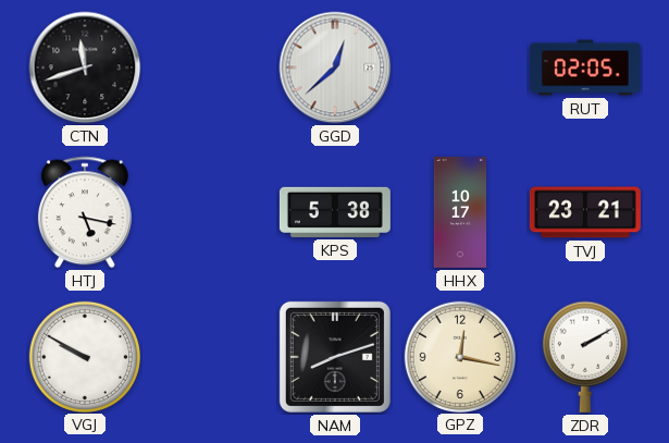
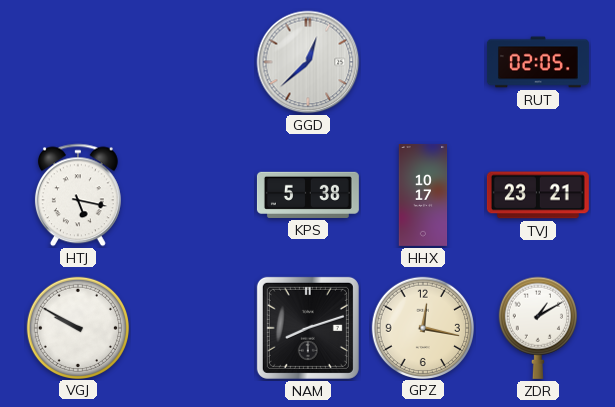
CTN: 11:42 -> none
ZDR: 2:10 -> 1:10
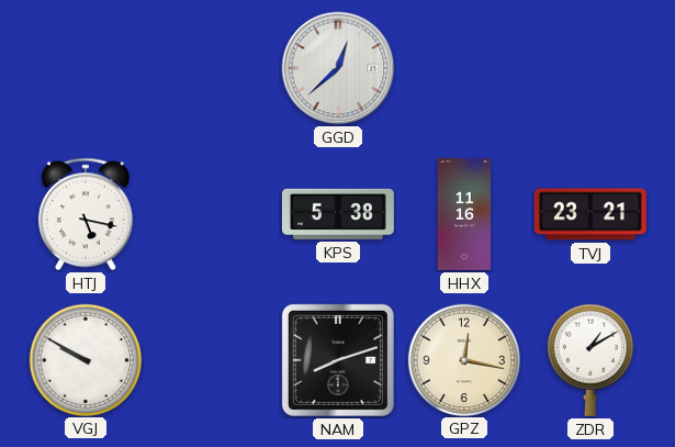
RUT: 02:05 -> none
HHX: 10:17 -> 11:16
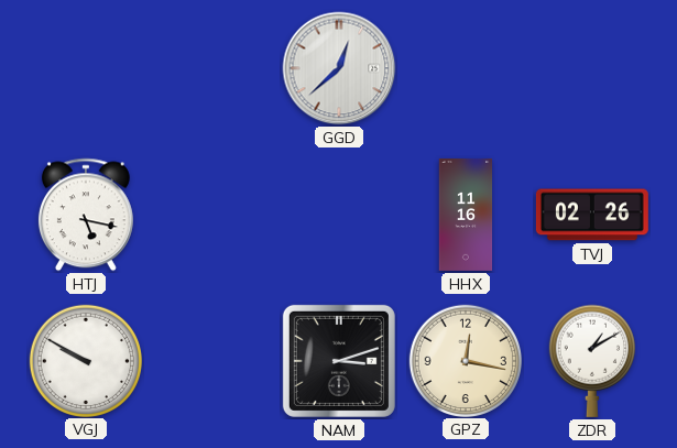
KPS: 5:38 -> none
TVJ: 23:21 -> 02:26
NAM: 8:12 -> 3:12
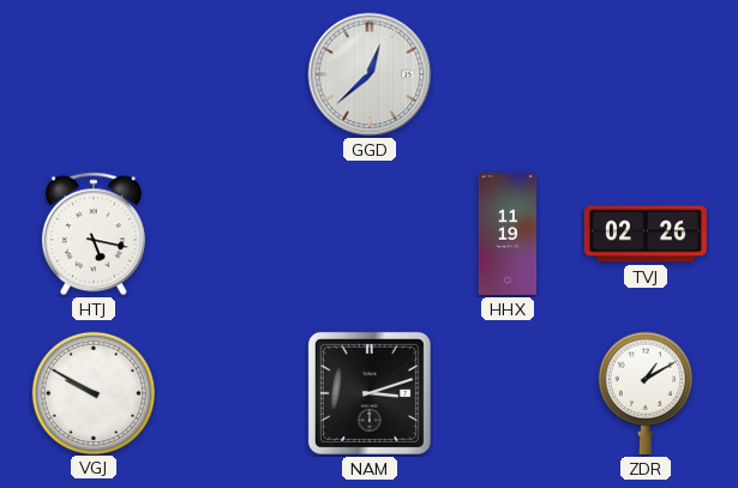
HHX: 11:16 -> 11:19
GPZ: 12:17 -> none
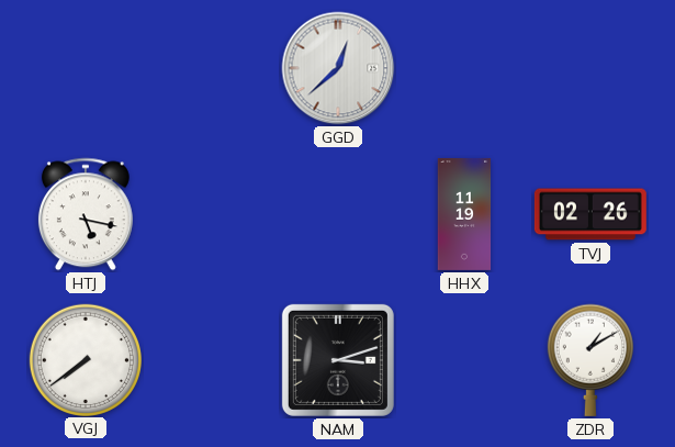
VGJ: 9:50 -> 7:39
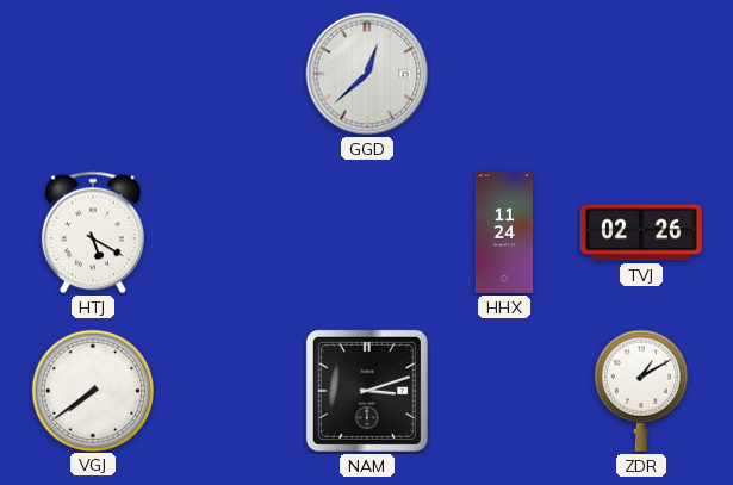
HTJ: 5:17 -> 5:20
HHX: 11:19 -> 11:24
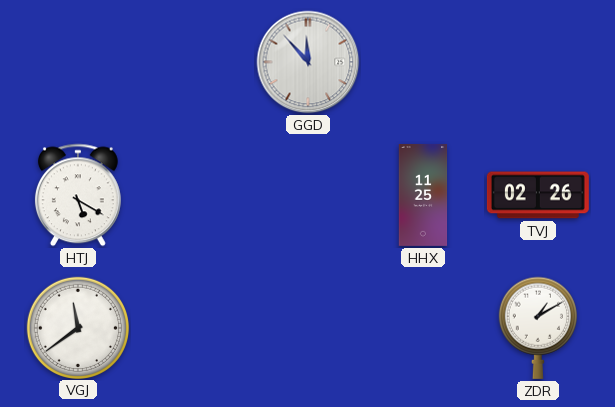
GGD: 12:38 -> 11:53
HHX: 11:24 -> 11:25
VGJ: 7:39 -> 11:39
NAM: 3:12 -> none
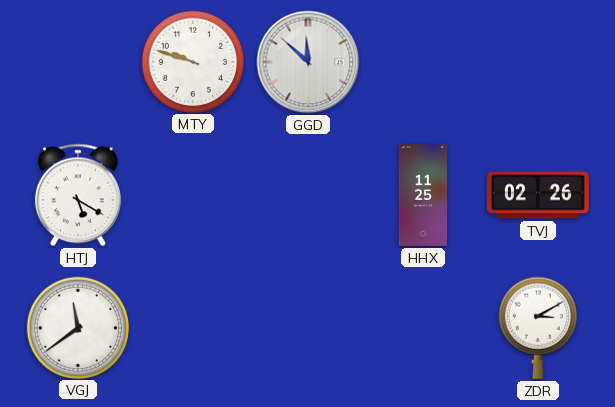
MTY: none -> 9:48
GGD: 11:53 -> 11:52
ZDR: 1:10 -> 3:10
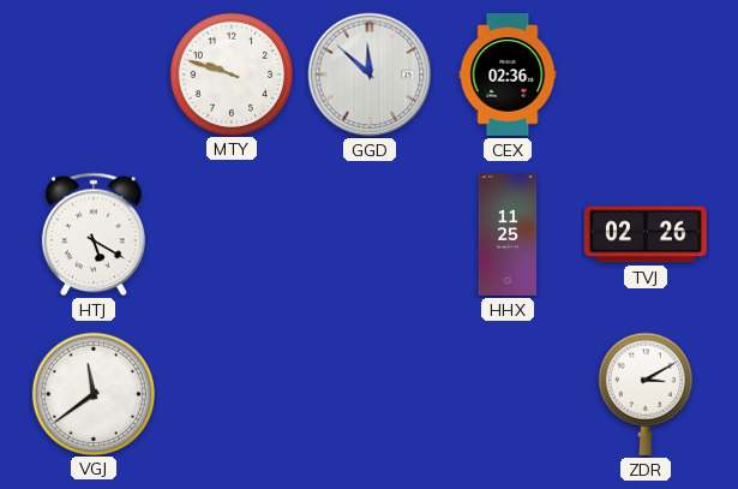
CEX: none -> 02:36
